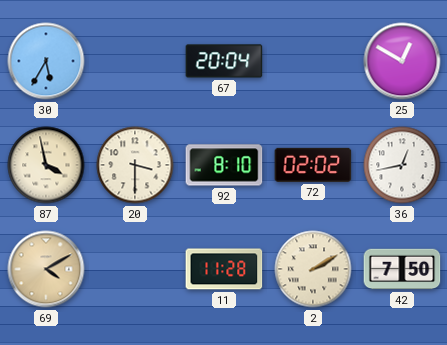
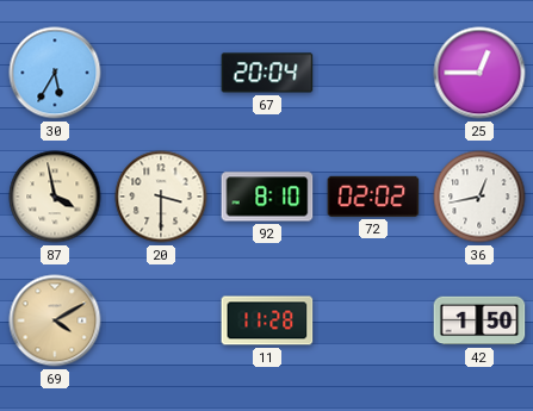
25: 12:50 -> 12:45
2: 2:10 -> none
42: 7:50 -> 1:50
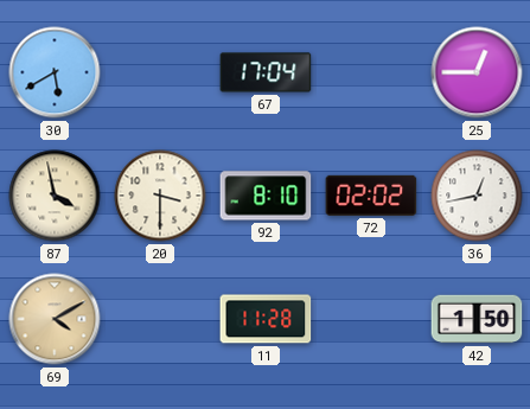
30: 5:35 -> 5:40
67: 20:04 -> 17:04
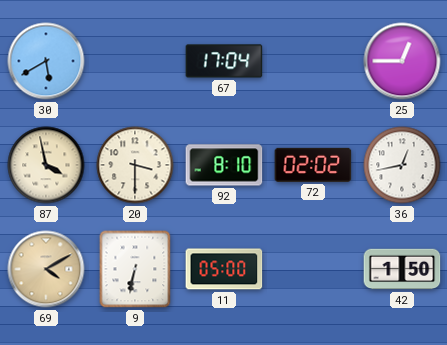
9: none -> 6:32
11: 11:28 -> 05:00
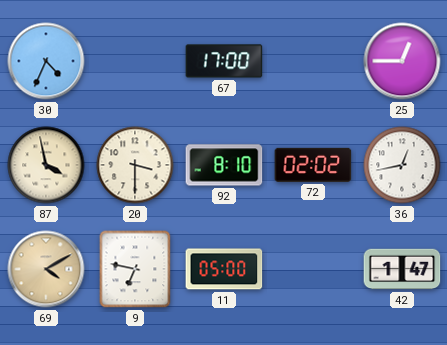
30: 5:40 -> 4:34
67: 17:04 -> 17:00
9: 6:32 -> 6:47
42: 1:50 -> 1:47
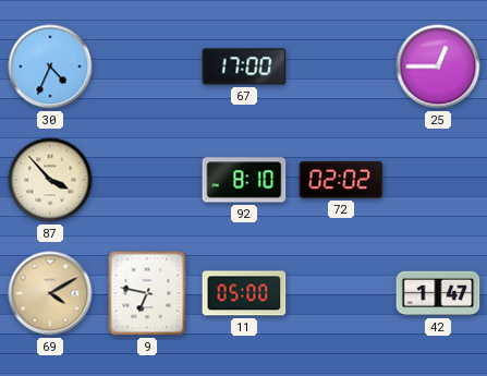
87: 3:58 -> 3:53
20: 3:30 -> none
36: 12:43 -> none
